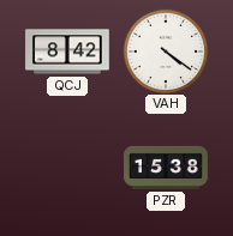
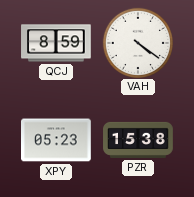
QCJ: 8:42 -> 8:59
XPY: none -> 05:23
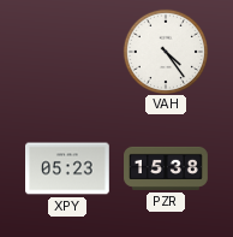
QCJ: 8:59 -> none
VAH: 4:21 -> 4:24
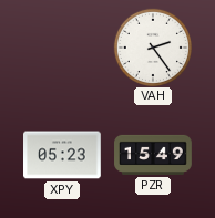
VAH: 4:24 -> 2:24
PZR: 15:38 -> 15:49
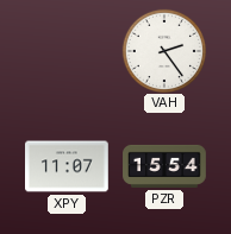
XPY: 05:23 -> 11:07
PZR: 15:49 -> 15:54
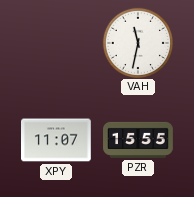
VAH: 2:24 -> 11:32
PZR: 15:54 -> 15:55
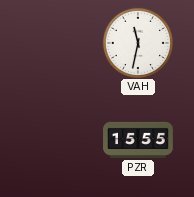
XPY: 11:07 -> none
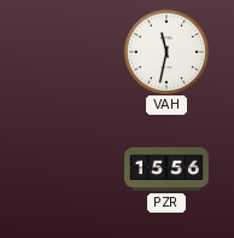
PZR: 15:55 -> 15:56
